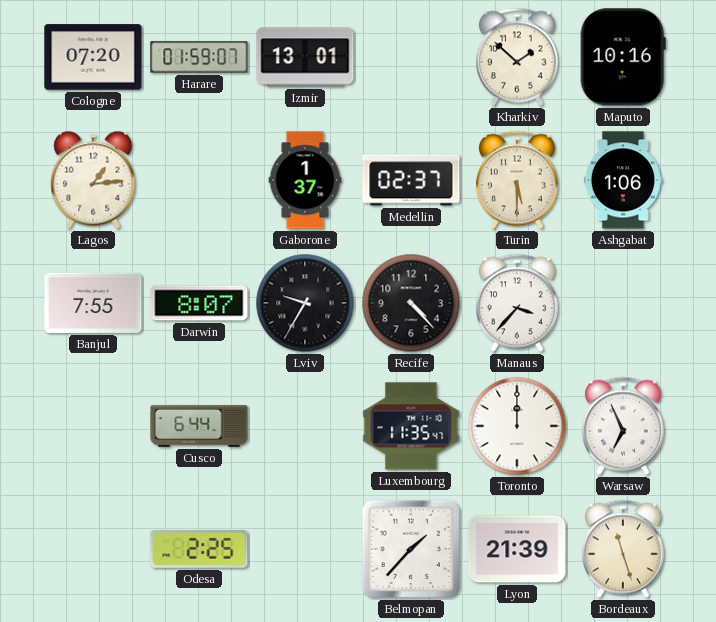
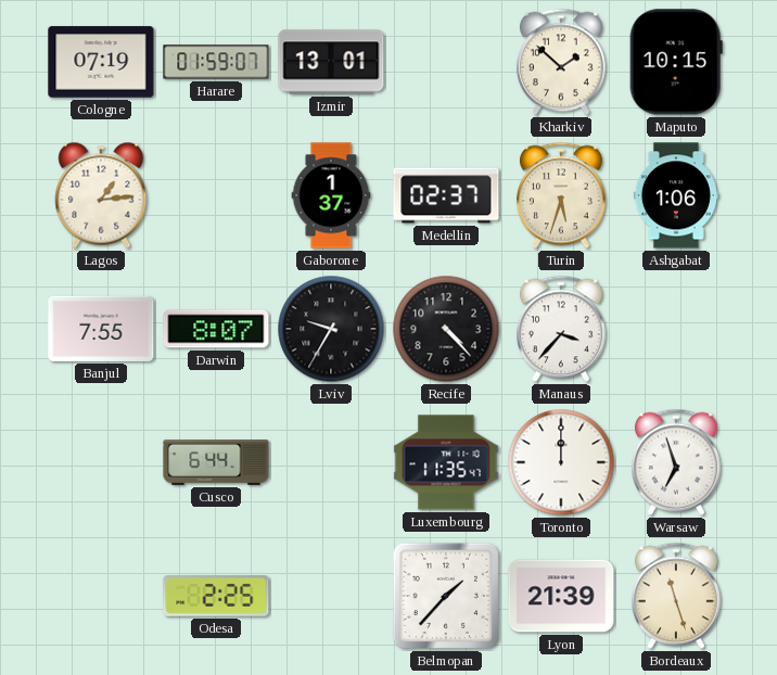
Cologne: 07:20 -> 07:19
Maputo: 10:16 -> 10:15
Turin: 5:30 -> 5:33
Warsaw: 6:56 -> 6:57
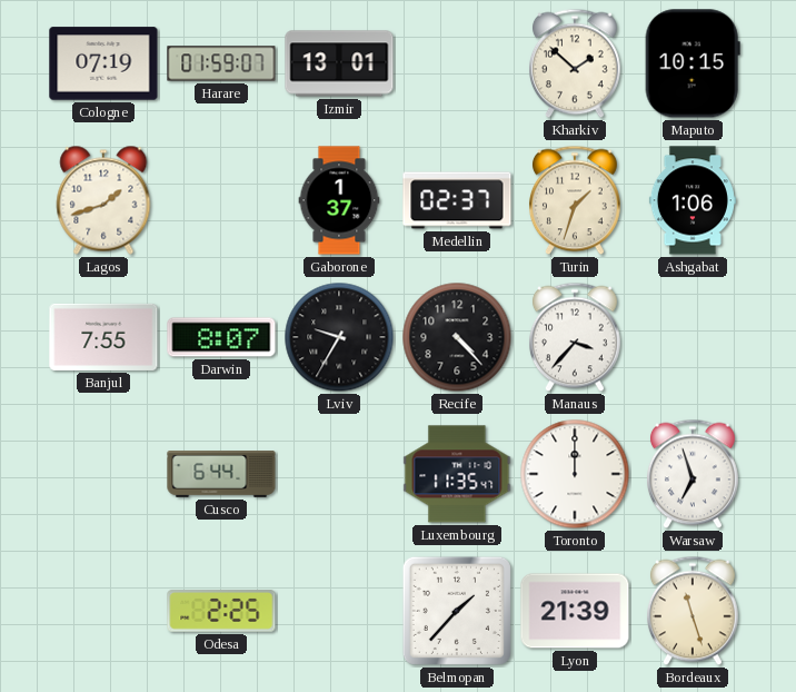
Lagos: 1:14 -> 1:42
Turin: 5:33 -> 1:33
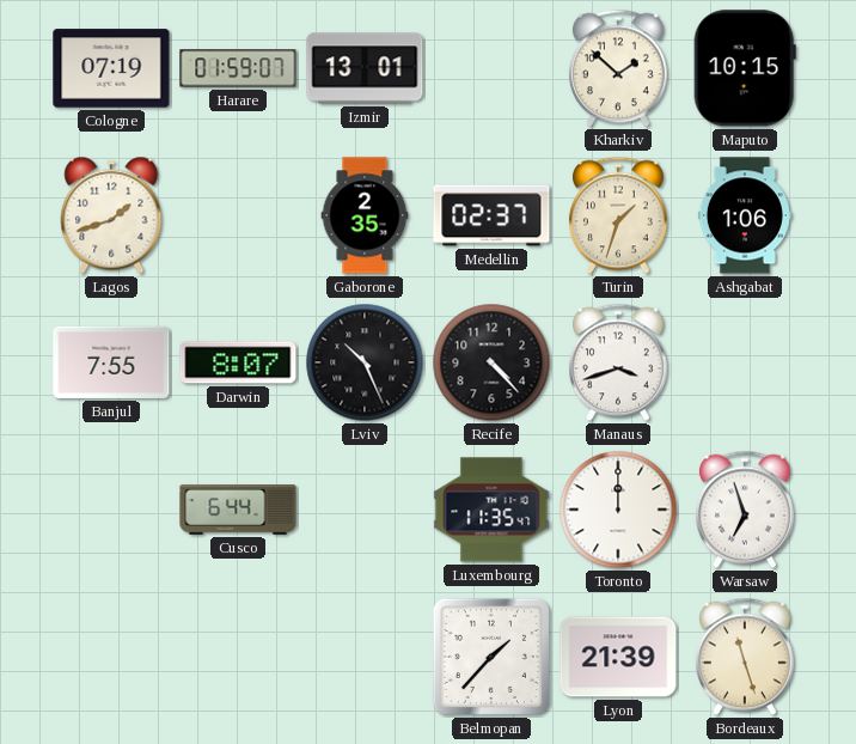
Gaborone: 1:37 -> 2:35
Lviv: 9:35 -> 10:26
Manaus: 3:37 -> 3:42
Odesa: 2:25 -> none
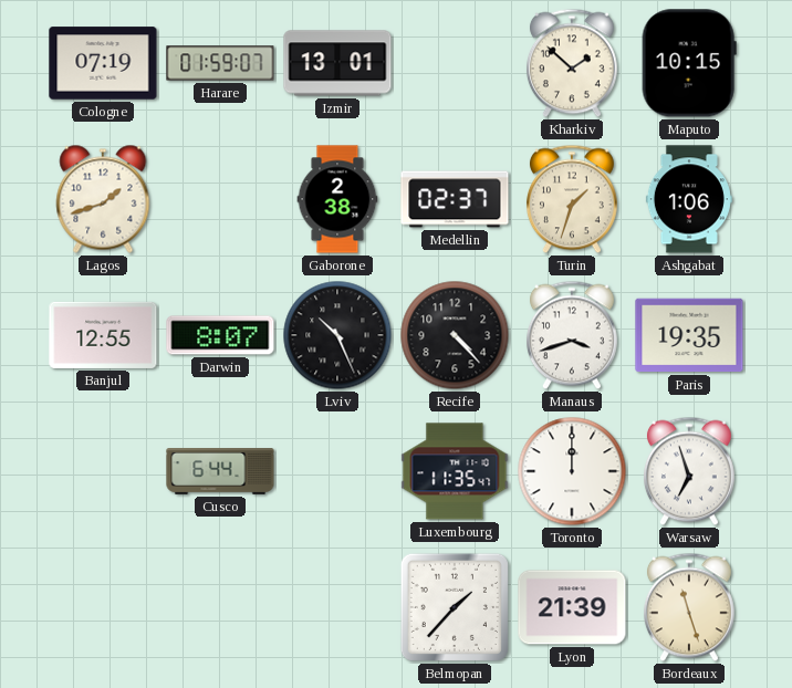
Gaborone: 2:35 -> 2:38
Banjul: 7:55 -> 12:55
Paris: none -> 19:35
